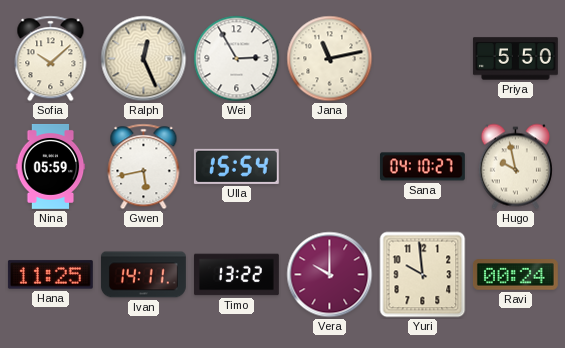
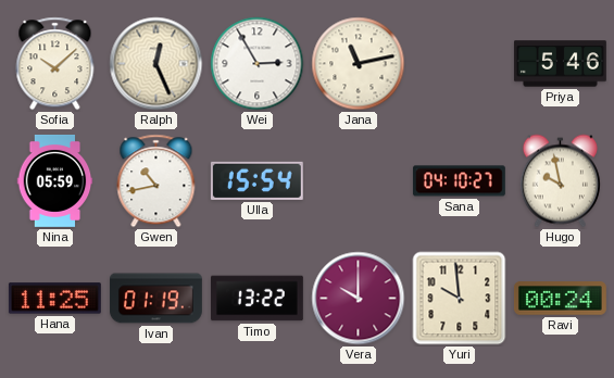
Priya: 5:50 -> 5:46
Gwen: 5:43 -> 10:43
Ivan: 14:11 -> 01:19
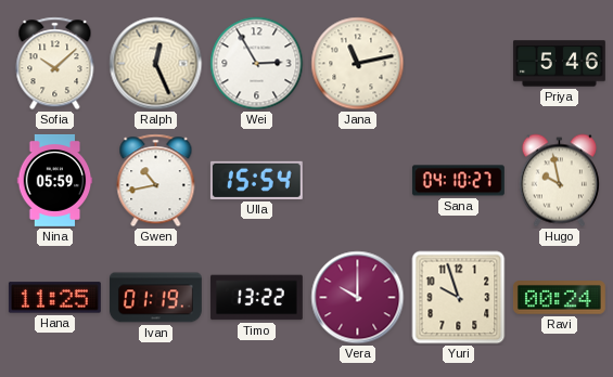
Yuri: 9:59 -> 9:57
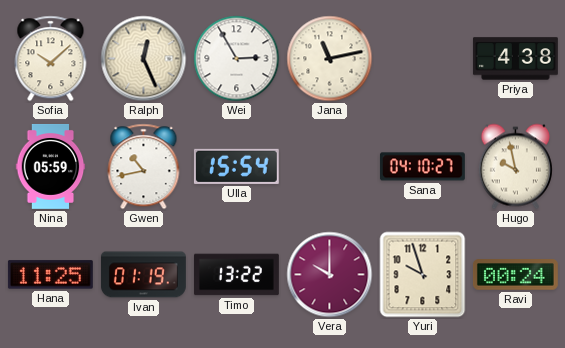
Priya: 5:46 -> 4:38
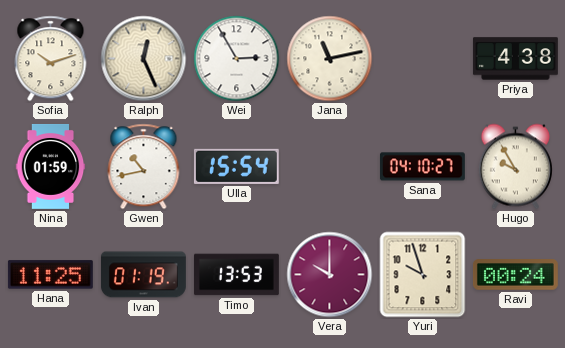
Sofia: 10:08 -> 10:12
Nina: 05:59 -> 01:59
Hugo: 9:58 -> 9:55
Timo: 13:22 -> 13:53
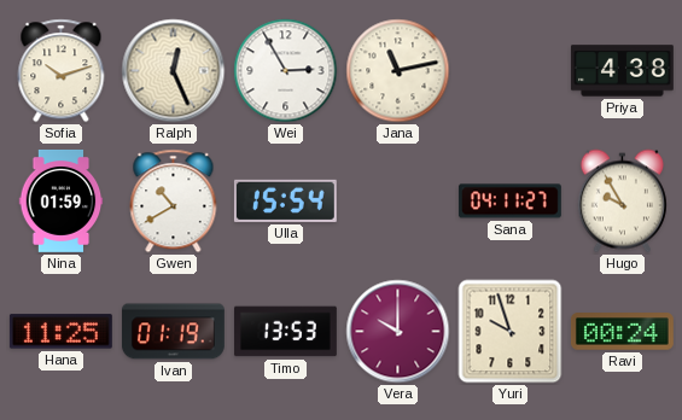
Gwen: 10:43 -> 10:40
Sana: 04:10 -> 04:11
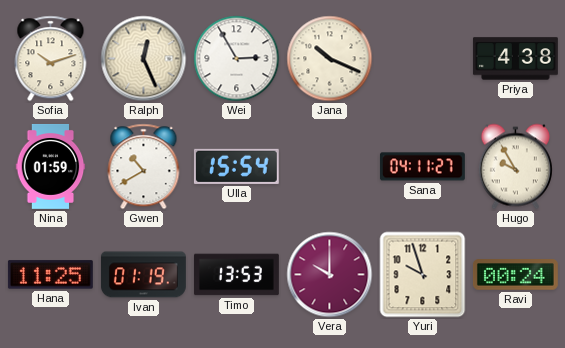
Jana: 11:13 -> 10:19
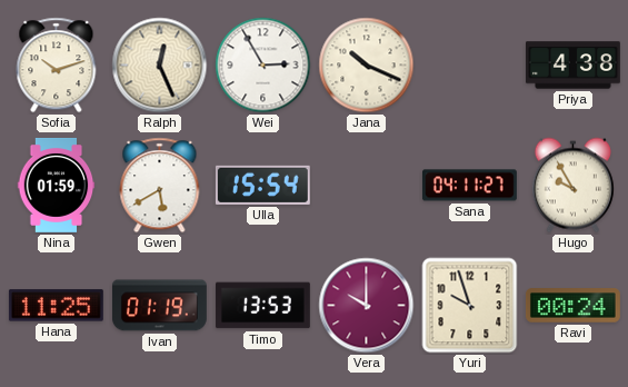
Gwen: 10:40 -> 5:40
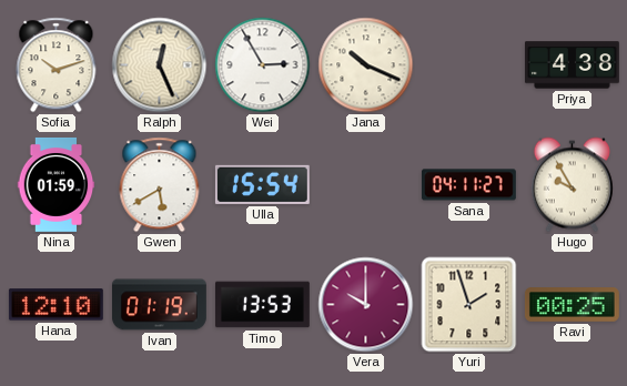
Hana: 11:25 -> 12:10
Yuri: 9:57 -> 1:57
Ravi: 00:24 -> 00:25
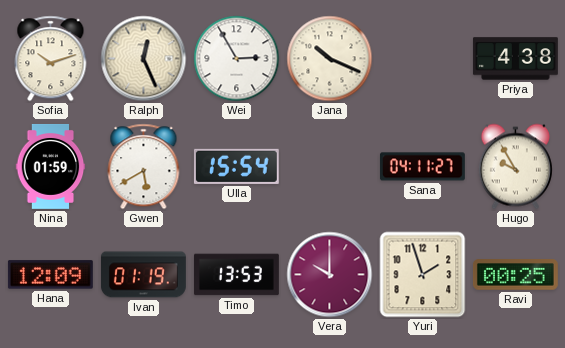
Hana: 12:10 -> 12:09
